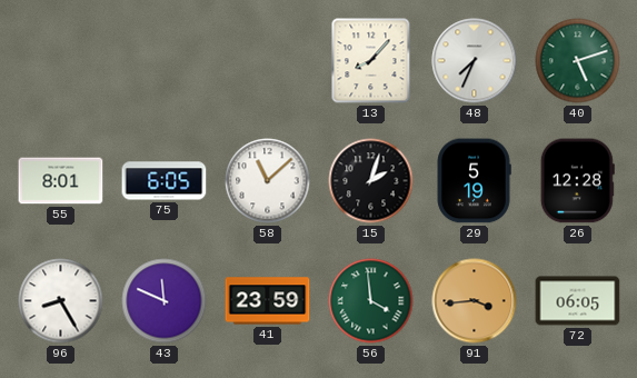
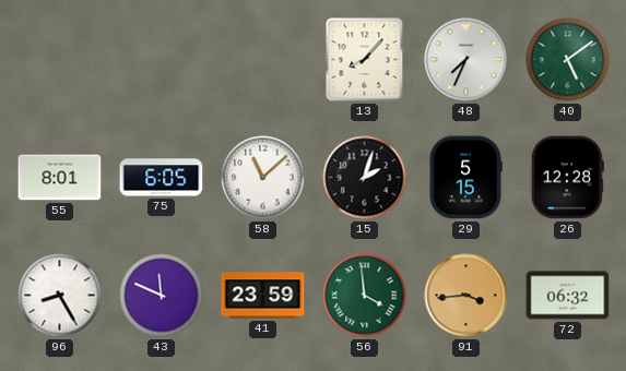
40: 5:12 -> 5:09
29: 5:19 -> 5:15
72: 06:05 -> 06:32
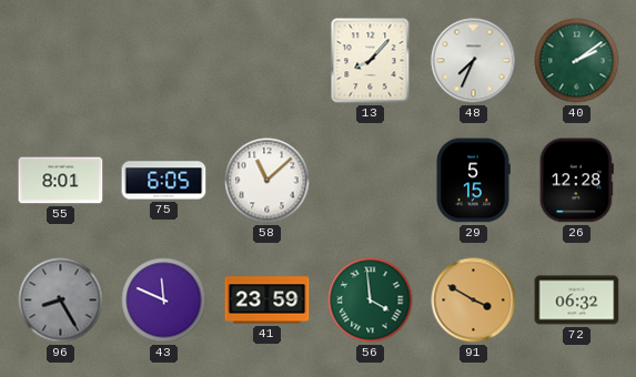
40: 5:09 -> 2:09
15: 2:03 -> none
96 dial: white -> grey
91: 3:44 -> 3:50
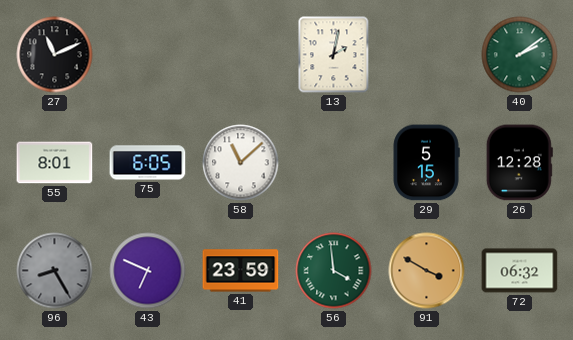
27: none -> 11:11
13: 8:07 -> 2:02
48: 7:34 -> none
43: 11:49 -> 6:49
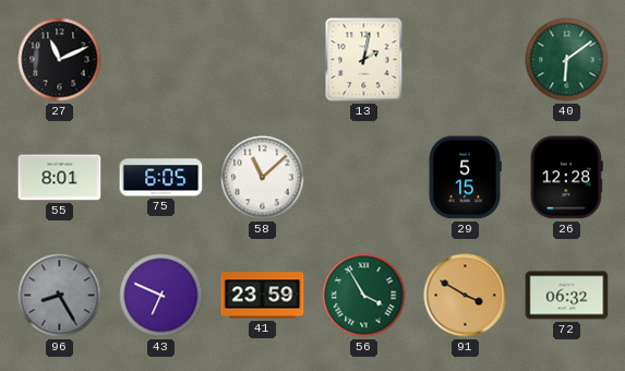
40: 2:09 -> 6:09
56: 3:59 -> 3:55
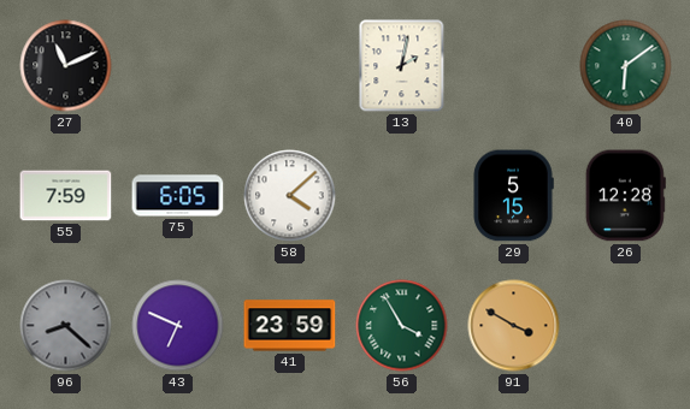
55: 8:01 -> 7:59
58: 11:08 -> 4:08
96: 8:25 -> 8:22
72: 06:32 -> none
